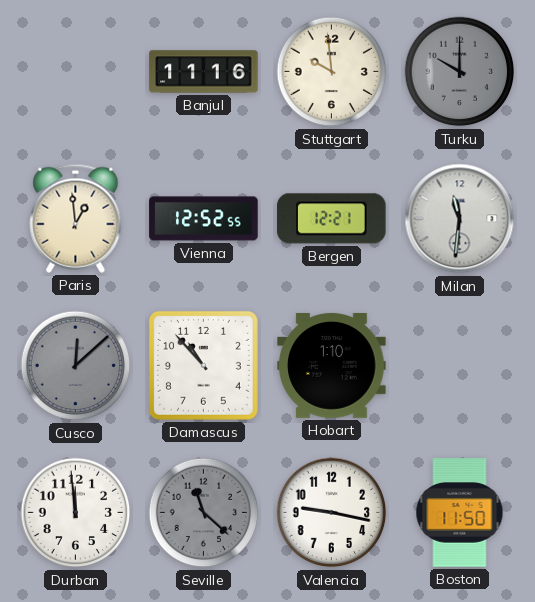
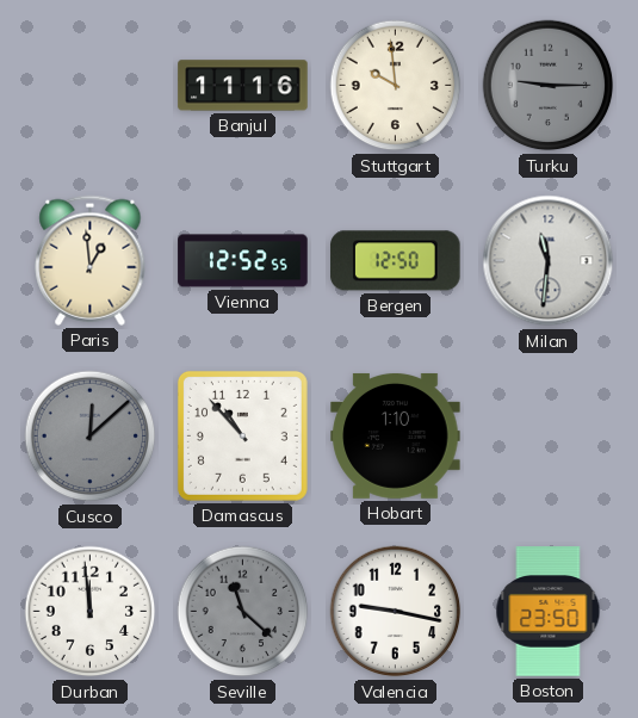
Turku: 10:00 -> 9:15
Bergen: 12:21 -> 12:50
Boston: 11:50 -> 23:50
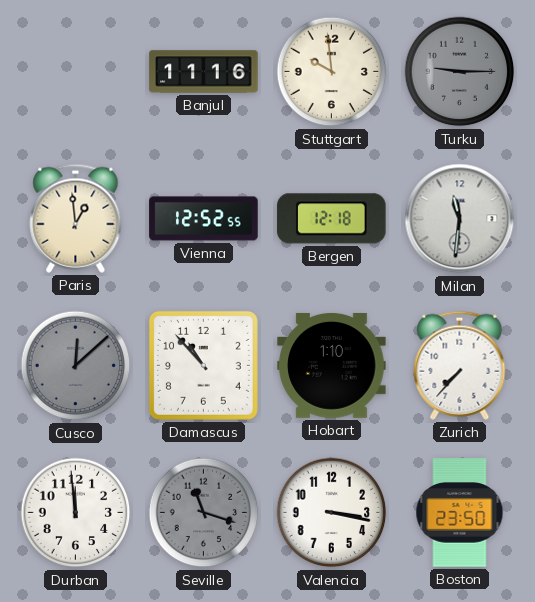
Bergen: 12:50 -> 12:18
Zurich: none -> 7:37
Seville: 11:22 -> 11:18
Valencia: 9:17 -> 3:17
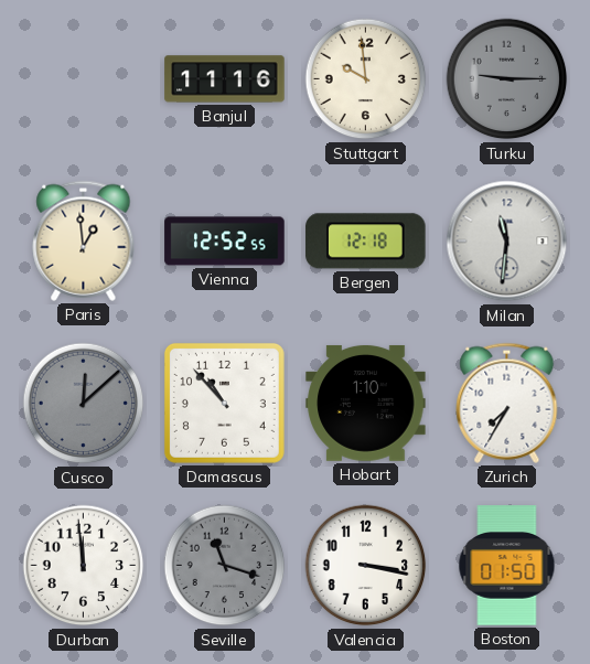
Zurich: 7:37 -> 7:35
Boston: 23:50 -> 01:50
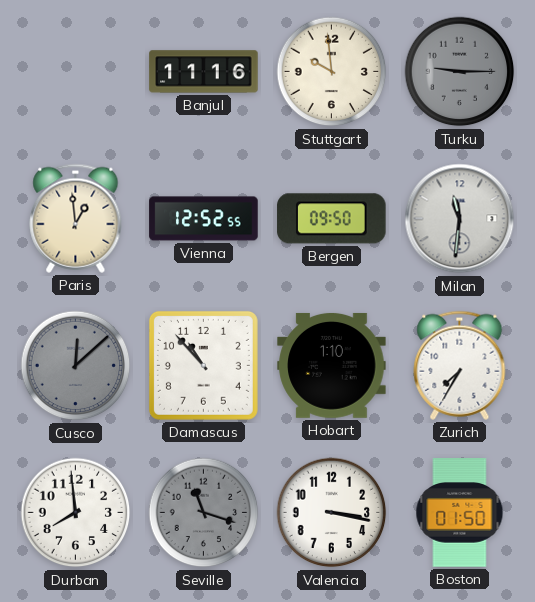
Bergen: 12:18 -> 09:50
Durban: 11:59 -> 7:59
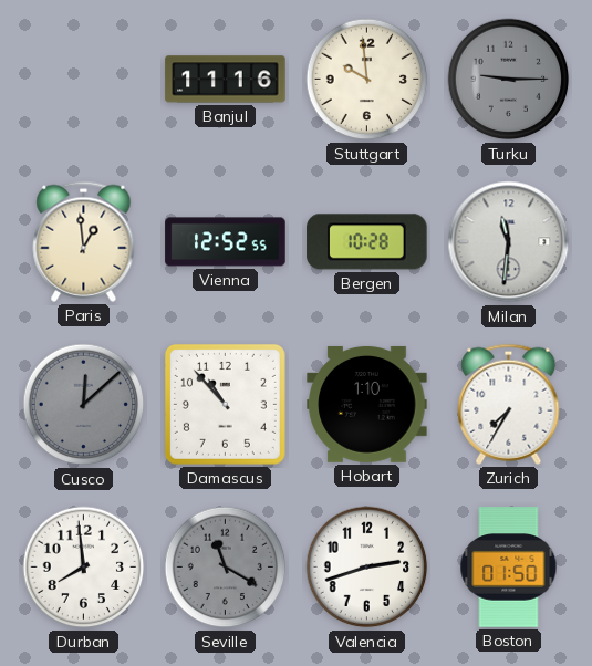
Bergen: 09:50 -> 10:28
Seville: 11:18 -> 11:20
Valencia: 3:17 -> 2:42
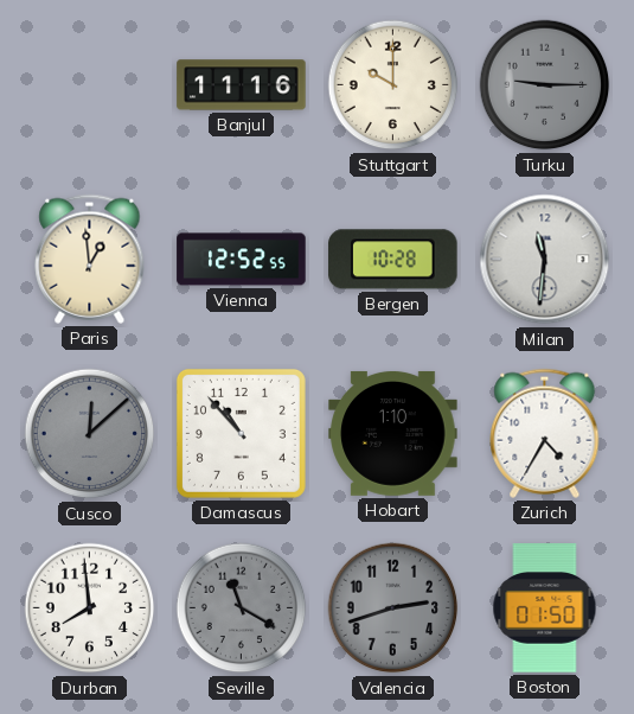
Stuttgart: 9:59 -> 10:00
Zurich: 7:35 -> 4:35
Valencia dial: white -> grey
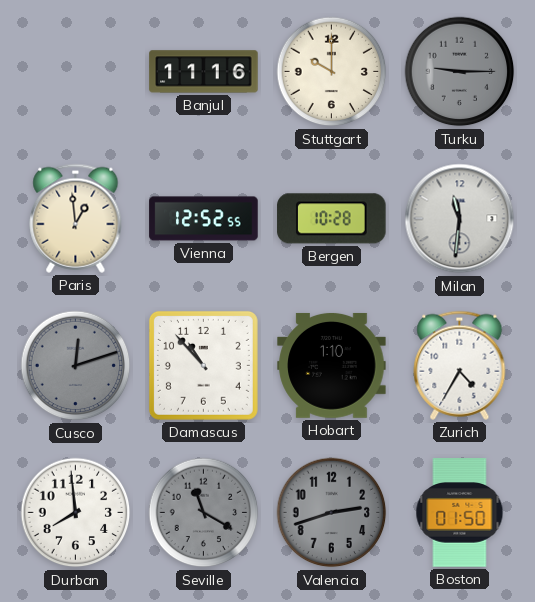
Cusco: 12:08 -> 12:12
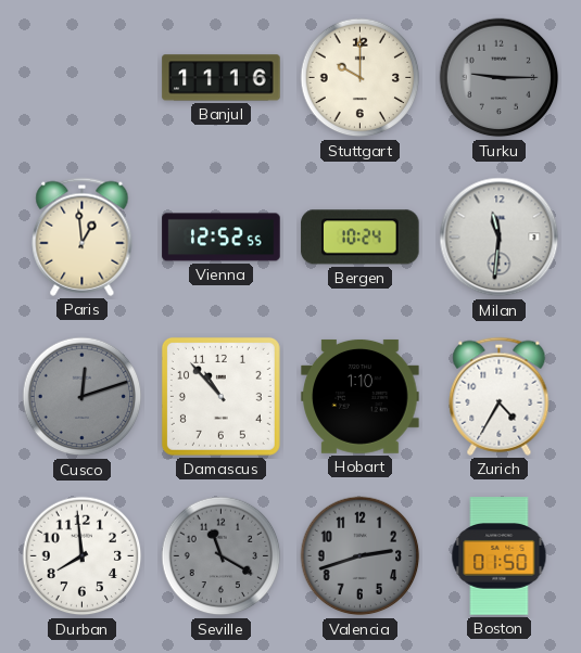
Bergen: 10:28 -> 10:24
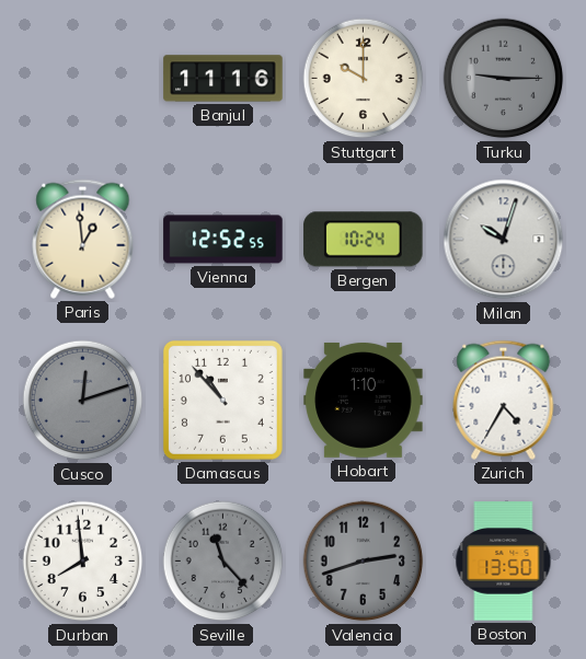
Milan: 11:31 -> 10:03
Seville: 11:20 -> 11:23
Boston: 01:50 -> 13:50
